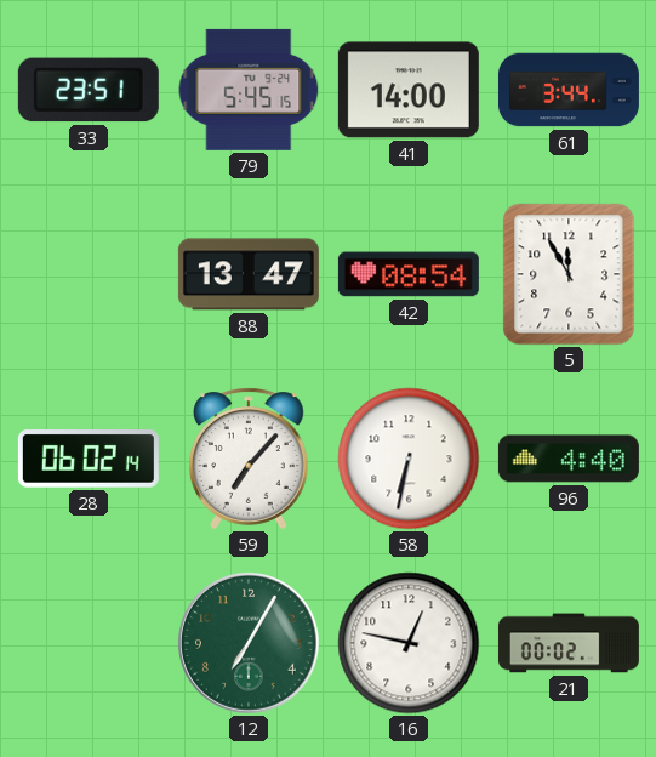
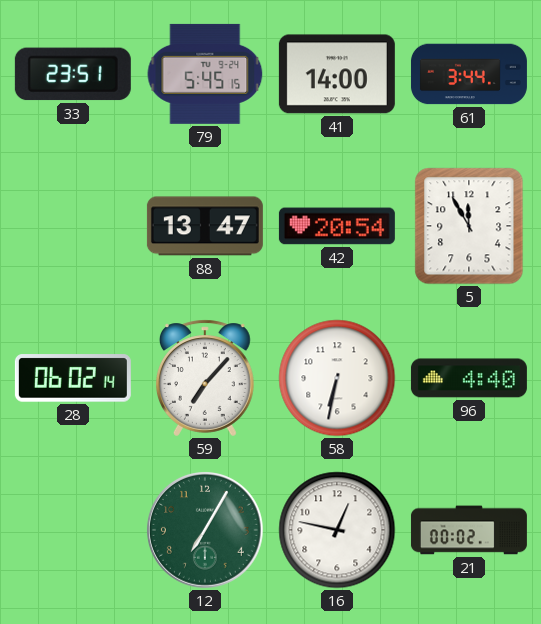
42: 08:54 -> 20:54
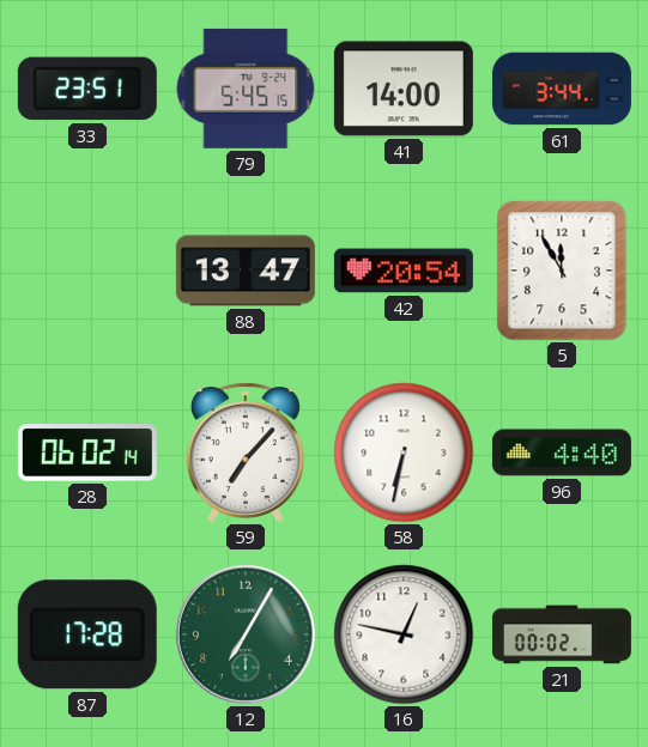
87: none -> 17:28
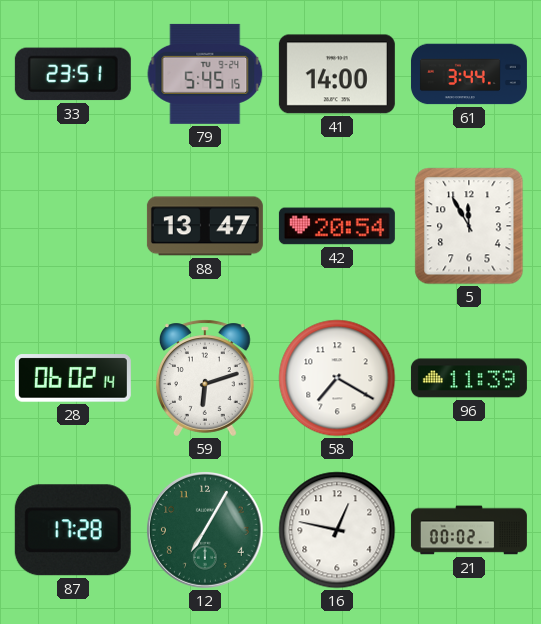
59: 7:07 -> 6:12
58: 6:32 -> 7:20
96: 4:40 -> 11:39
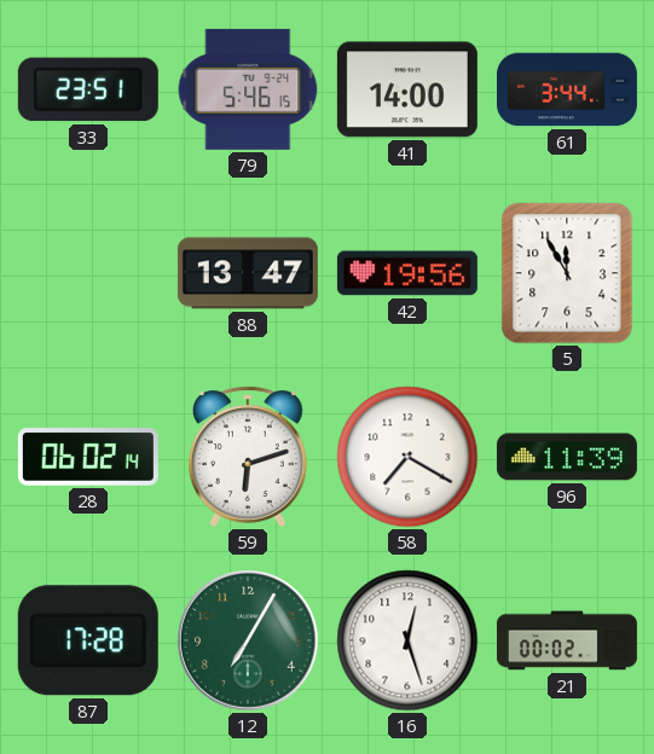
79: 5:45 -> 5:46
42: 20:54 -> 19:56
16: 12:47 -> 12:27
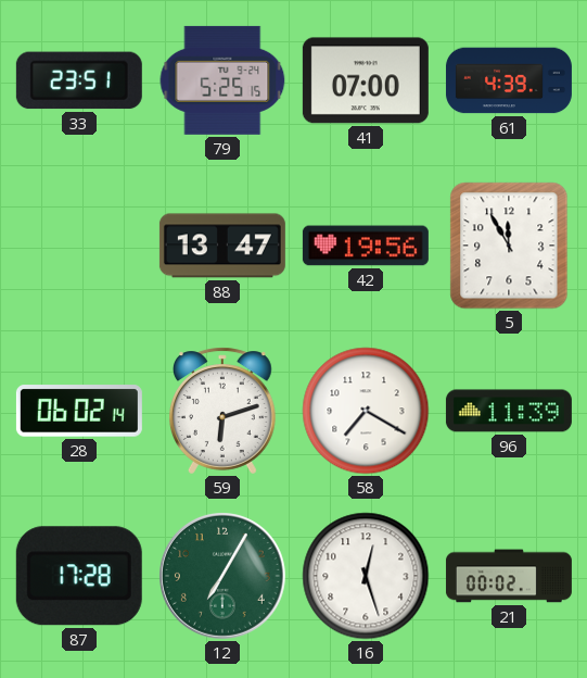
79: 5:46 -> 5:25
41: 14:00 -> 07:00
61: 3:44 -> 4:39
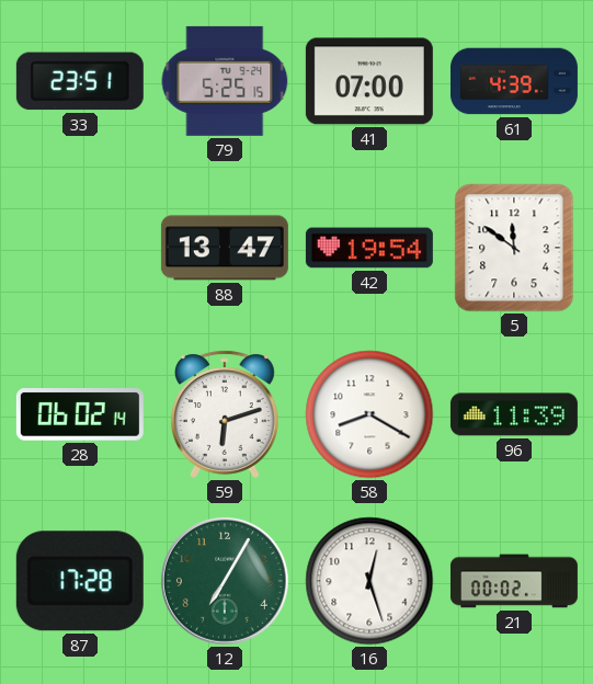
42: 19:56 -> 19:54
5: 11:55 -> 11:51
58: 7:20 -> 8:20
